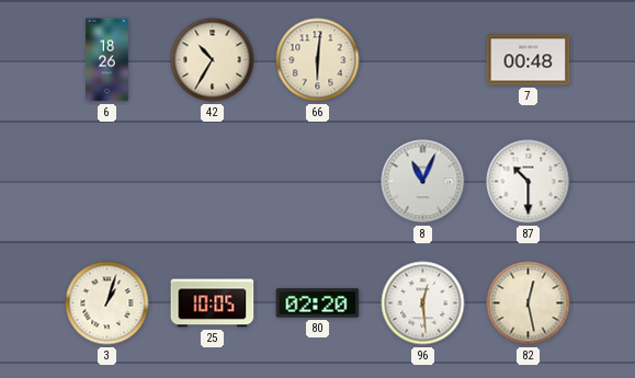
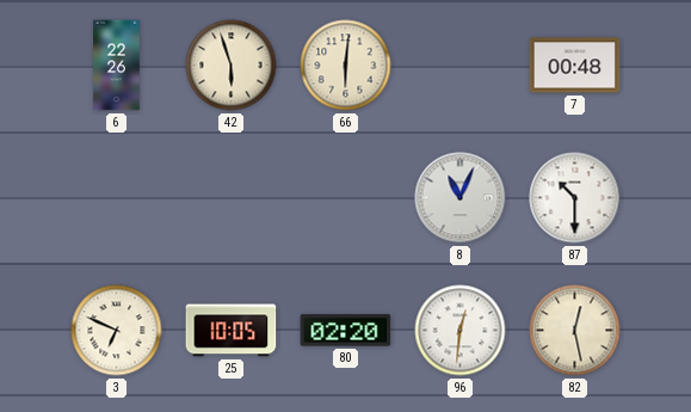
6: 18:26 -> 22:26
42: 10:35 -> 5:57
3: 1:03 -> 6:49
96: 12:29 -> 12:31
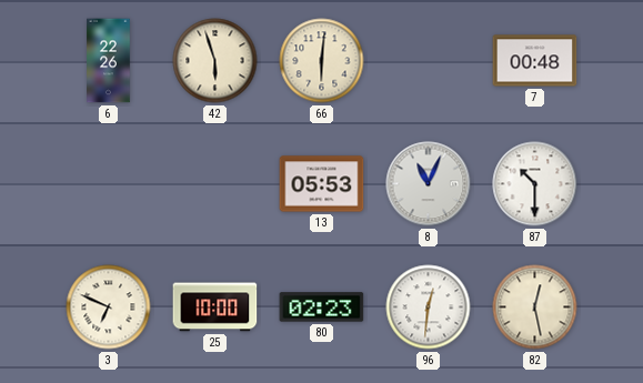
13: none -> 05:53
25: 10:05 -> 10:00
80: 02:20 -> 02:23
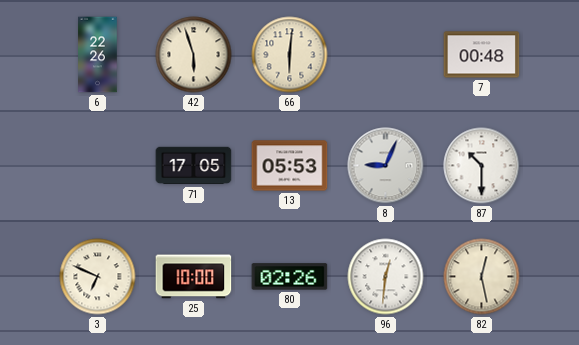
71: none -> 17:05
8: 11:04 -> 9:04
80: 02:23 -> 02:26
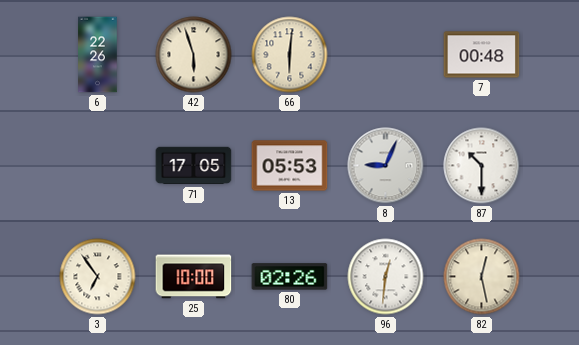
3: 6:49 -> 6:54
